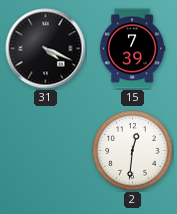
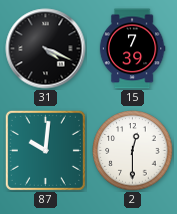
87: none -> 10:01
2: 12:31 -> 12:30
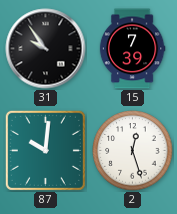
31: 4:19 -> 9:54
2: 12:30 -> 12:27
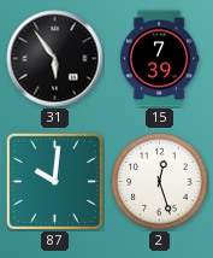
31: 9:54 -> 5:54
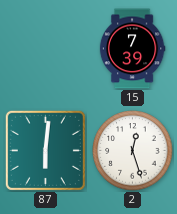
31: 5:54 -> none
87: 10:01 -> 6:01
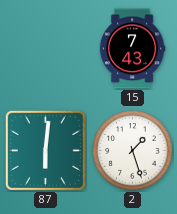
15: 7:39 -> 7:43
2: 12:27 -> 1:27
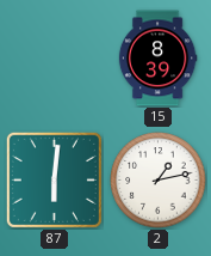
15: 7:43 -> 8:39
2: 1:27 -> 1:13
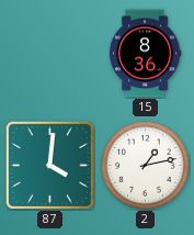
15: 8:39 -> 8:36
87: 6:01 -> 4:01
